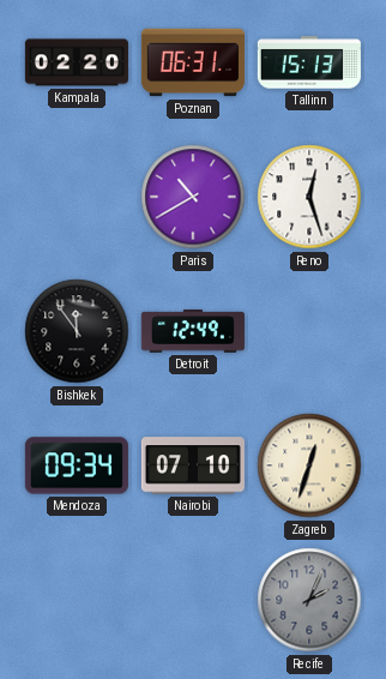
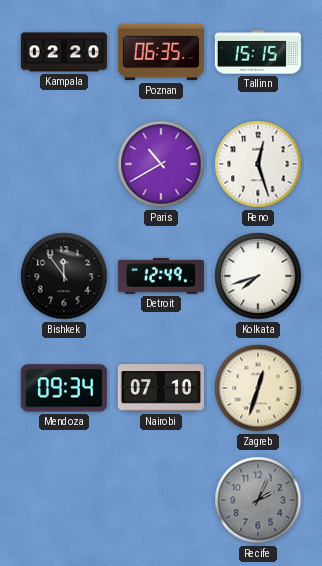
Poznan: 06:31 -> 06:35
Tallinn: 15:13 -> 15:15
Kolkata: none -> 7:42
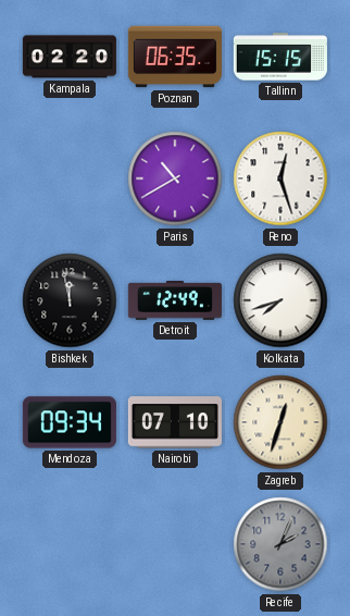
Bishkek: 11:54 -> 11:58
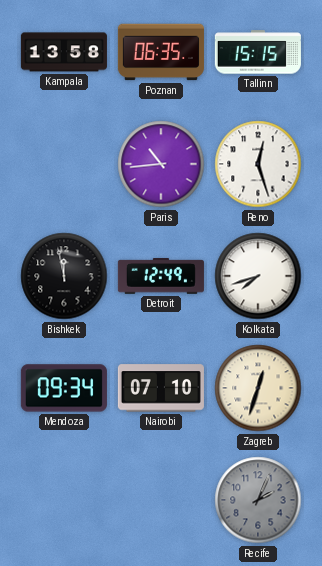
Kampala: 02:20 -> 13:58
Paris: 10:40 -> 10:44
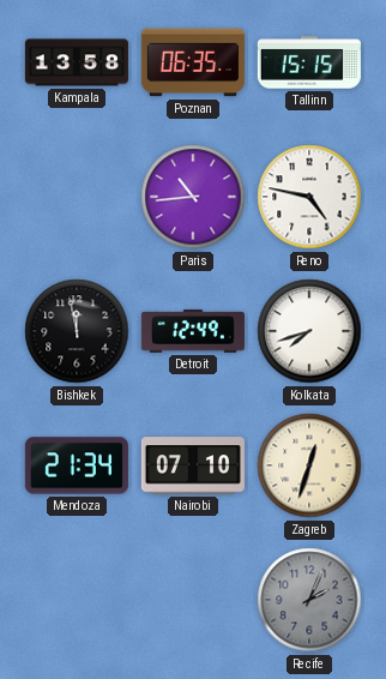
Reno: 12:27 -> 4:47
Mendoza: 09:34 -> 21:34
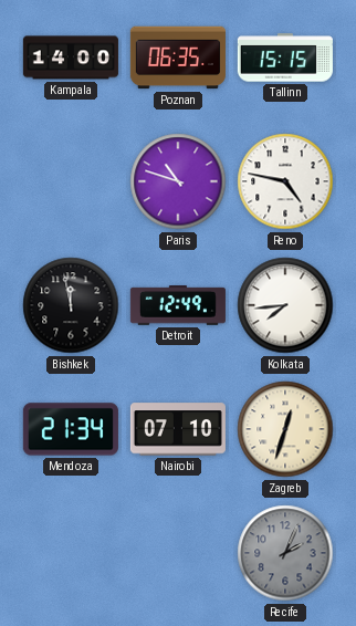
Kampala: 13:58 -> 14:00
Paris: 10:44 -> 10:48
Kolkata: 7:42 -> 7:44
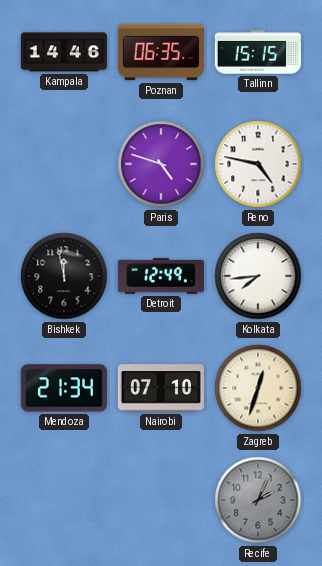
Kampala: 14:00 -> 14:46
Paris: 10:48 -> 4:48
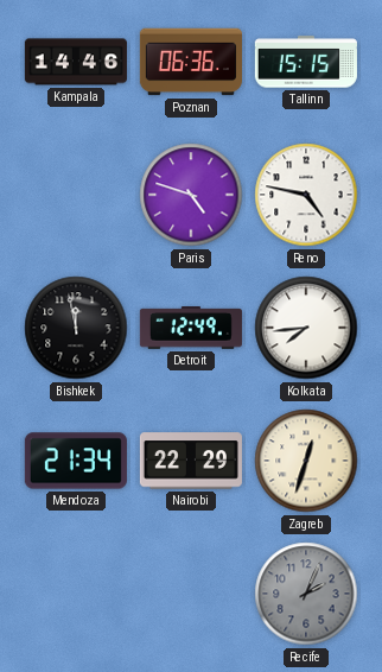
Poznan: 06:35 -> 06:36
Nairobi: 07:10 -> 22:29
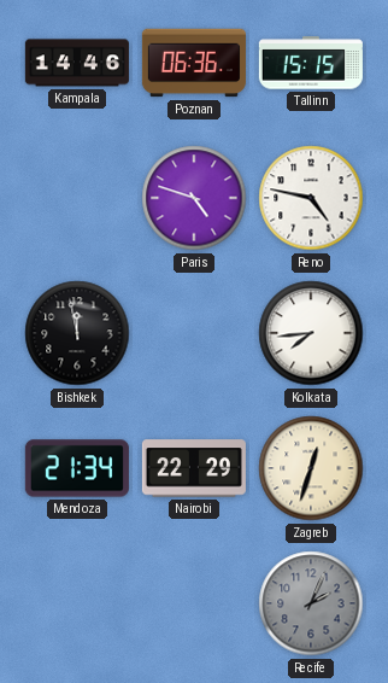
Detroit: 12:49 -> none
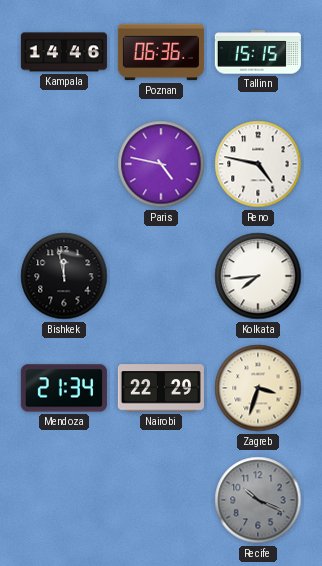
Paris: 4:48 -> 4:47
Zagreb: 12:33 -> 3:33
Recife: 2:04 -> 10:19
